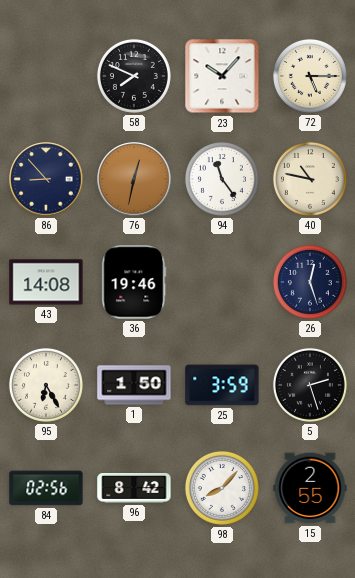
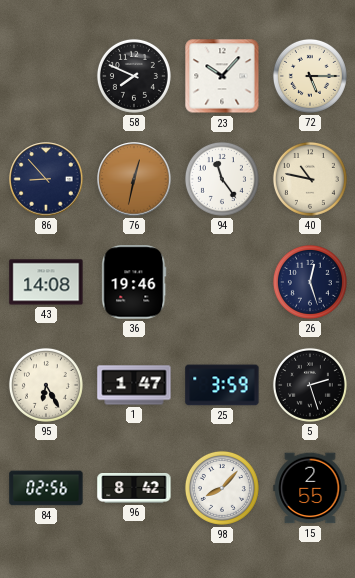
1: 1:50 -> 1:47
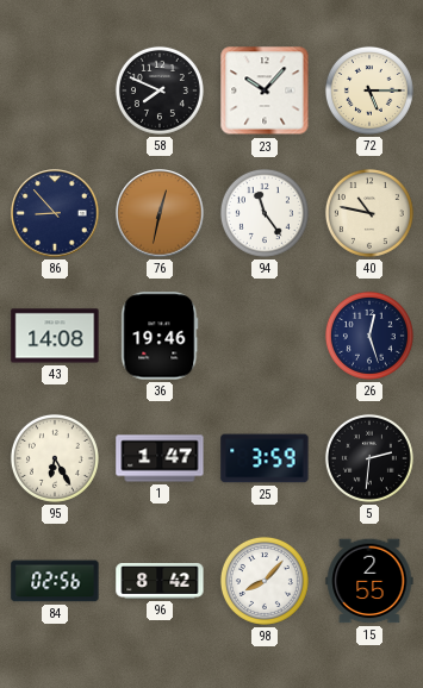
5: 2:27 -> 2:31
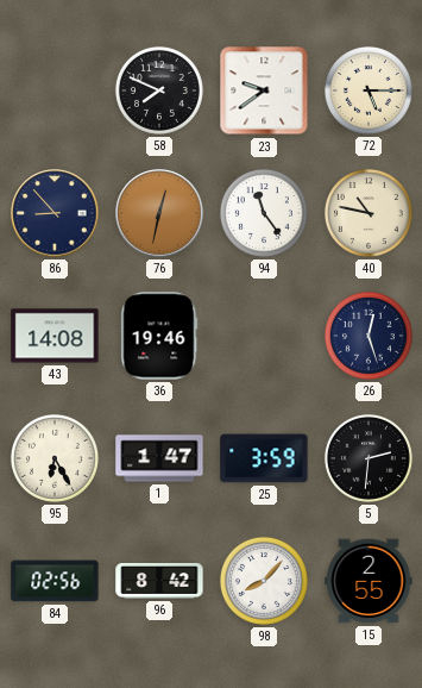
23: 10:07 -> 9:39
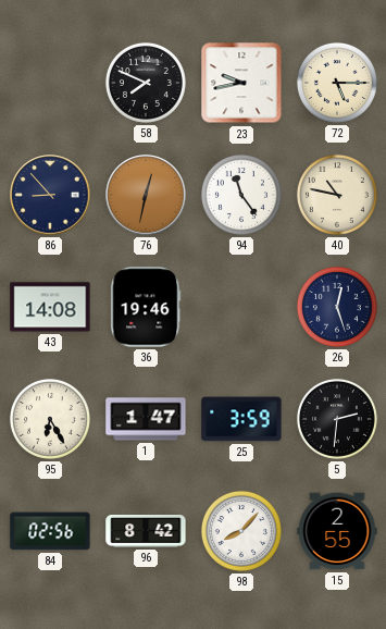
23: 9:39 -> 9:43
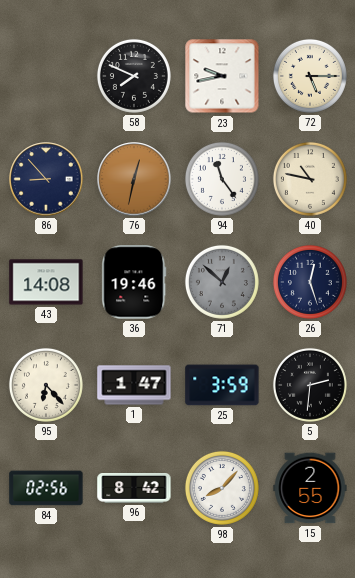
71: none -> 12:52
95: 6:25 -> 6:23
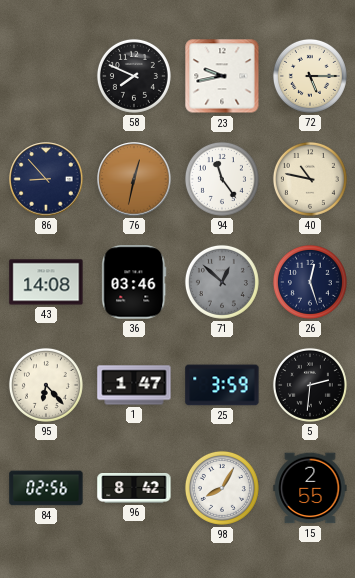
36: 19:46 -> 03:46
98: 8:07 -> 8:05
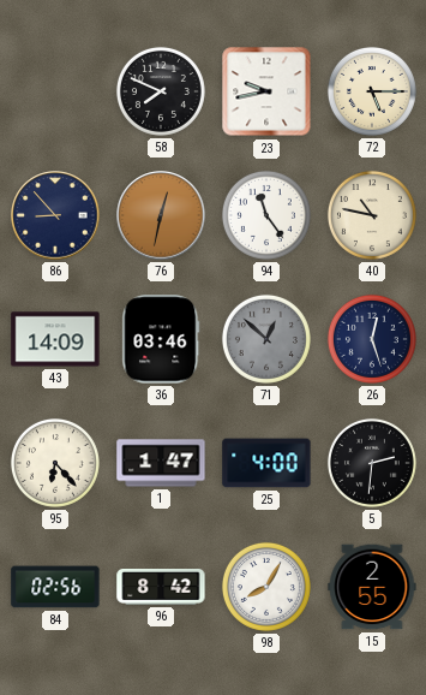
43: 14:08 -> 14:09
25: 3:59 -> 4:00
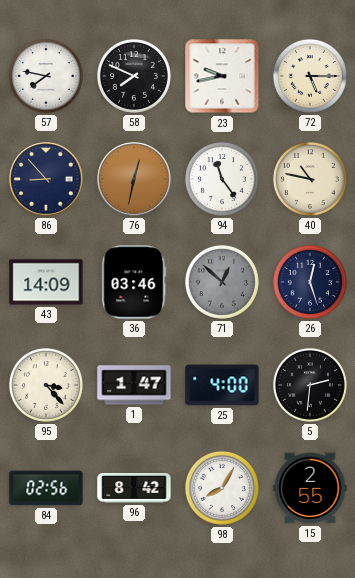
57: none -> 7:47
95: 6:23 -> 3:23
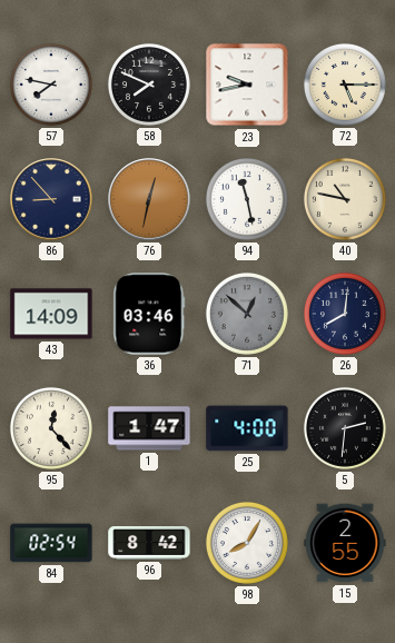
94: 11:24 -> 11:28
26: 12:27 -> 8:01
95: 3:23 -> 12:23
84: 02:56 -> 02:54
